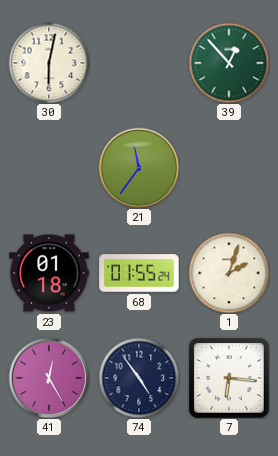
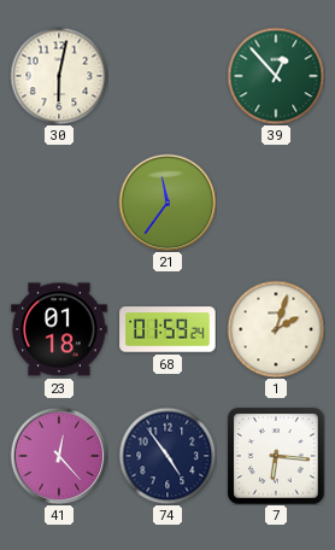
68: 01:55 -> 01:59
41: 12:25 -> 12:23
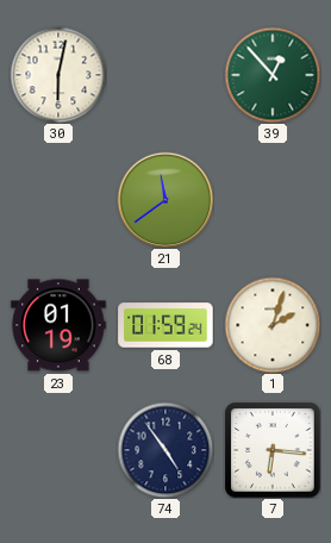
21: 11:36 -> 11:39
23: 01:18 -> 01:19
41: 12:23 -> none
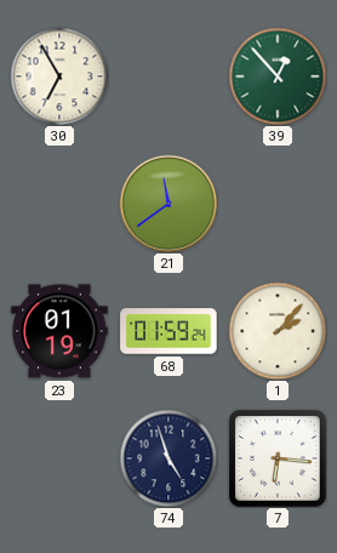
30: 6:02 -> 6:55
1: 2:03 -> 2:07
74: 4:54 -> 4:57
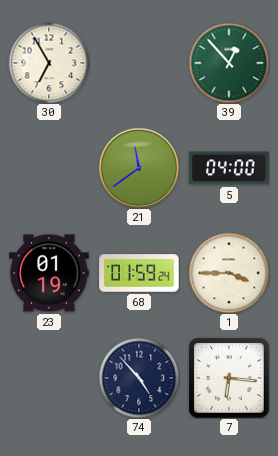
5: none -> 04:00
1: 2:07 -> 3:45
74: 4:57 -> 4:53
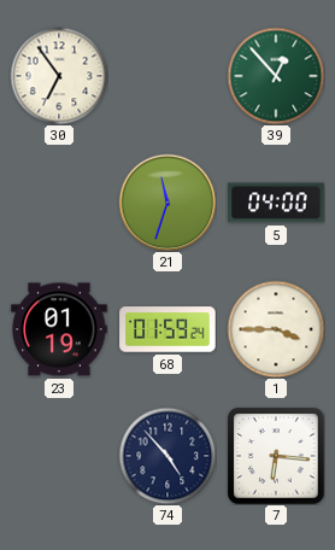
30: 6:55 -> 6:54
21: 11:39 -> 11:33
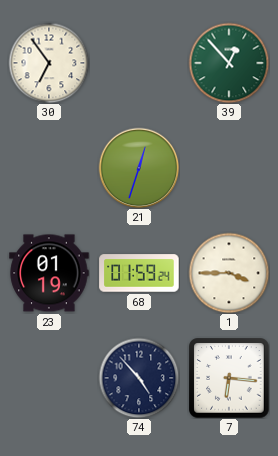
21: 11:33 -> 12:33
5: 04:00 -> none
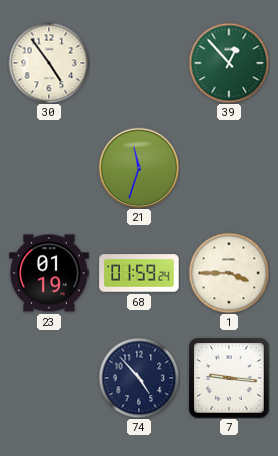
30: 6:54 -> 4:54
21: 12:33 -> 11:33
7: 6:16 -> 9:16
